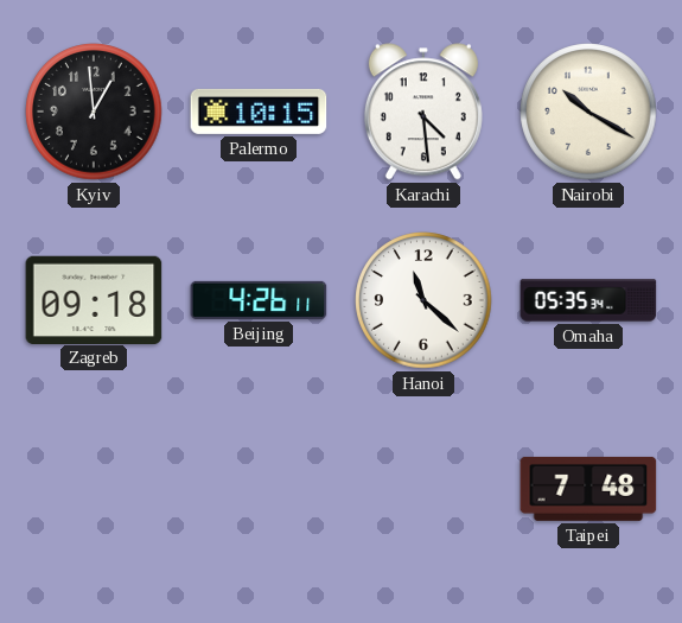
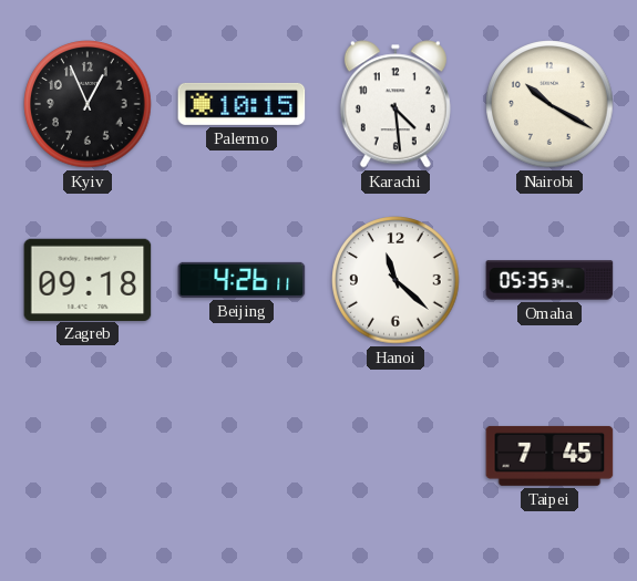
Kyiv: 12:59 -> 12:56
Taipei: 7:48 -> 7:45
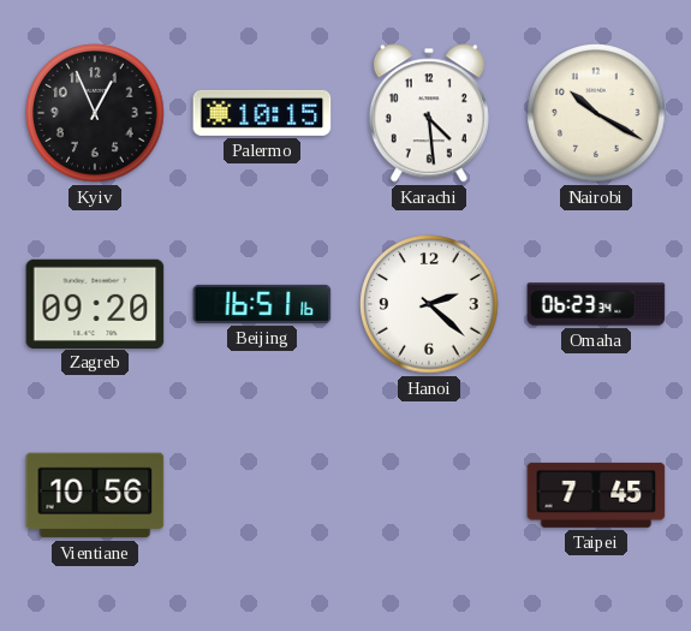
Zagreb: 09:18 -> 09:20
Beijing: 4:26 -> 16:51
Hanoi: 11:22 -> 2:22
Omaha: 05:35 -> 06:23
Vientiane: none -> 10:56
